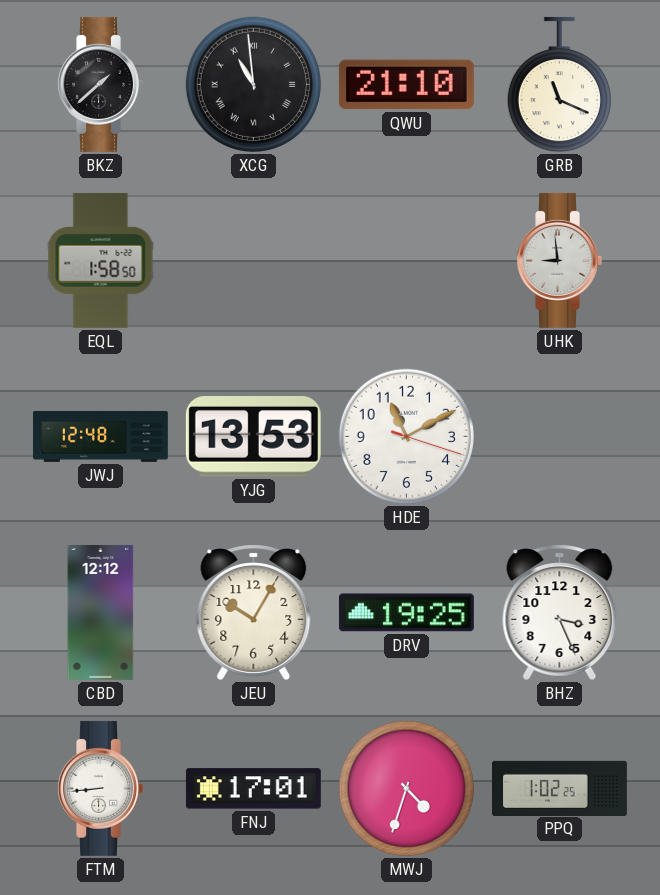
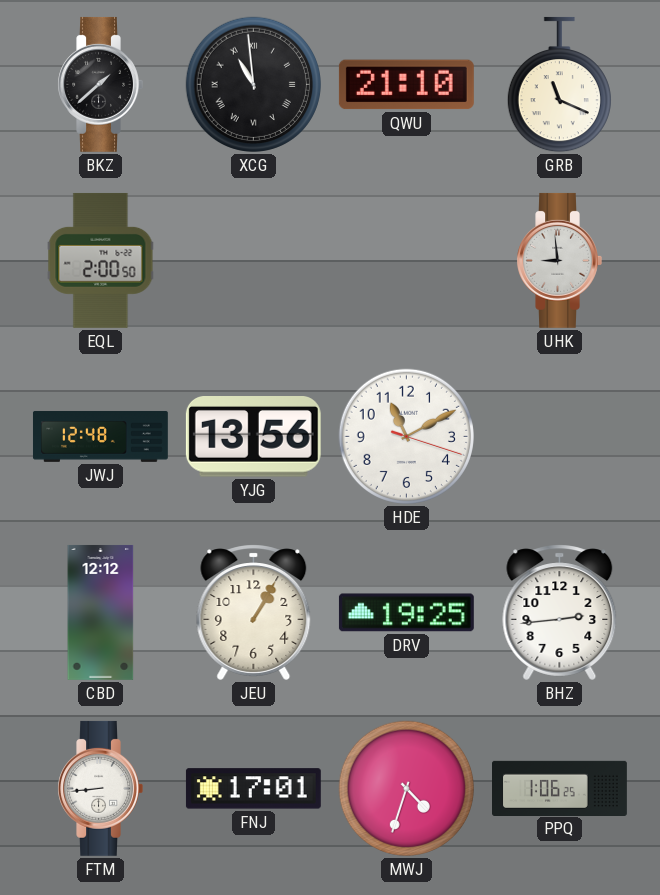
EQL: 1:58 -> 2:00
YJG: 13:53 -> 13:56
JEU: 10:05 -> 1:05
BHZ: 3:26 -> 2:44
PPQ: 1:02 -> 1:06
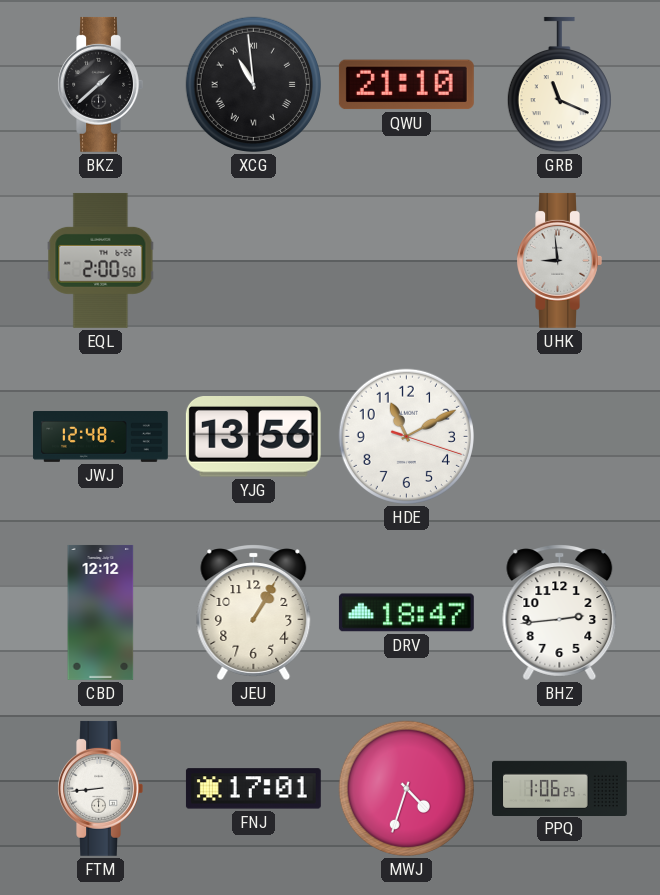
DRV: 19:25 -> 18:47
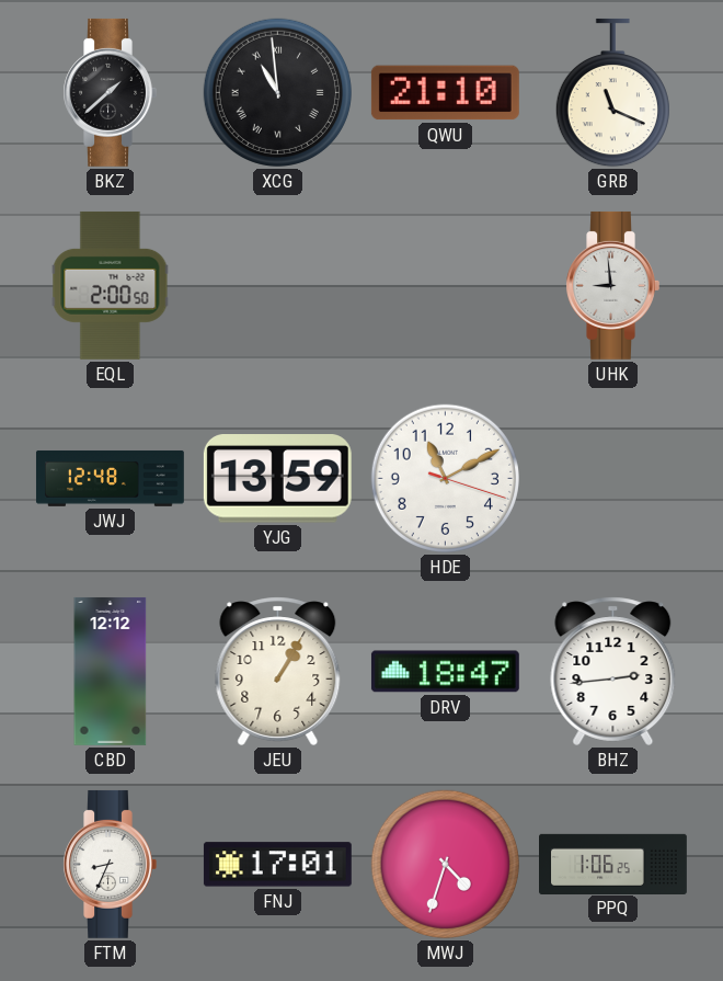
YJG: 13:56 -> 13:59
FTM: 8:44 -> 8:34
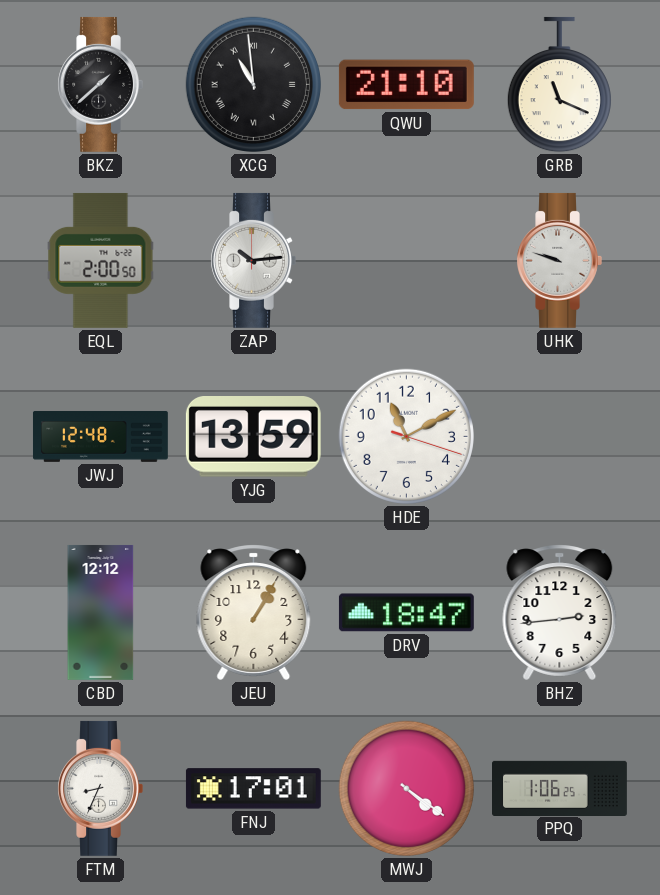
ZAP: none -> 10:14
UHK: 8:59 -> 9:48
MWJ: 4:33 -> 4:21
